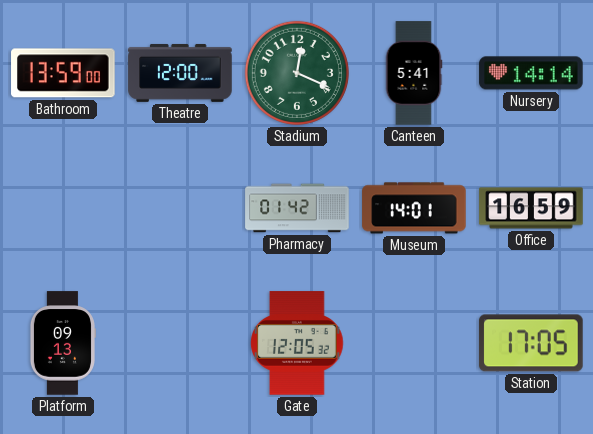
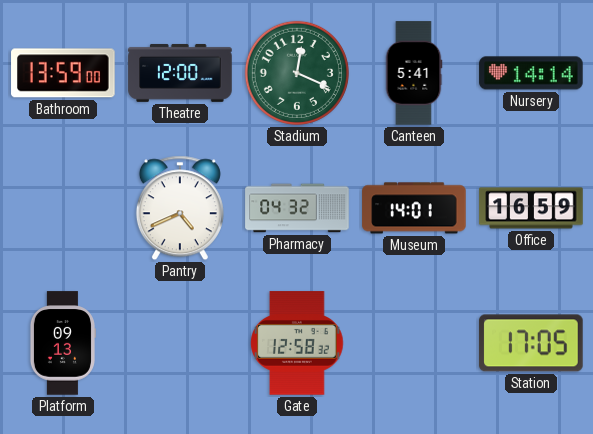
Pantry: none -> 4:41
Pharmacy: 01:42 -> 04:32
Gate: 12:05 -> 12:58
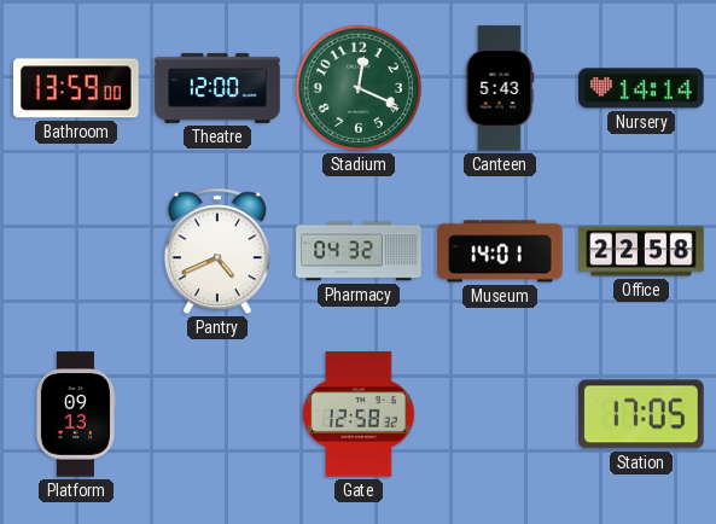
Canteen: 5:41 -> 5:43
Office: 16:59 -> 22:58
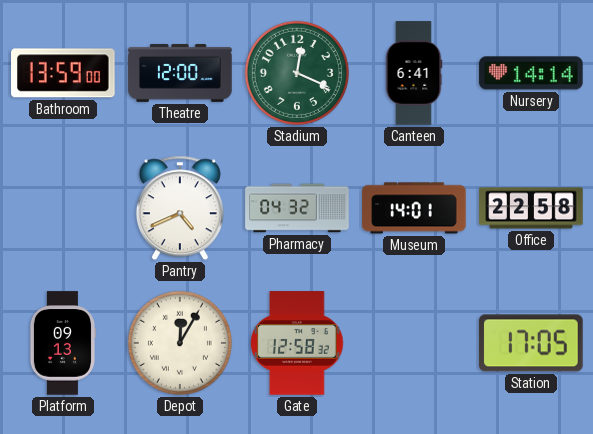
Canteen: 5:43 -> 6:41
Depot: none -> 12:05
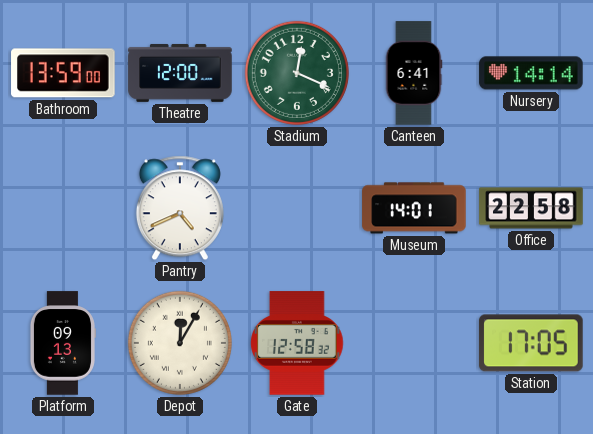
Pharmacy: 04:32 -> none
